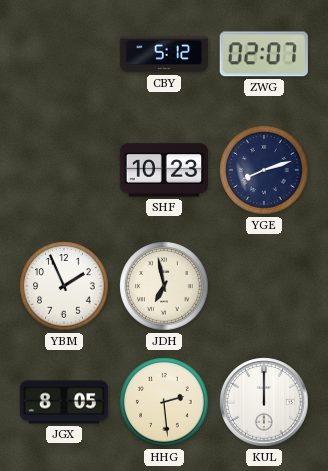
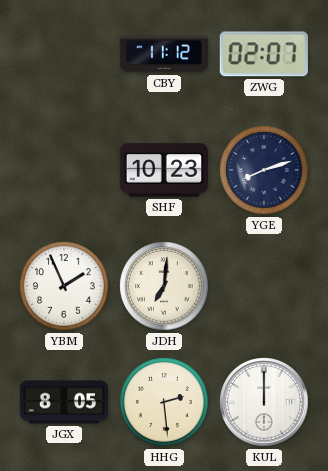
CBY: 5:12 -> 11:12
JDH: 6:58 -> 7:01
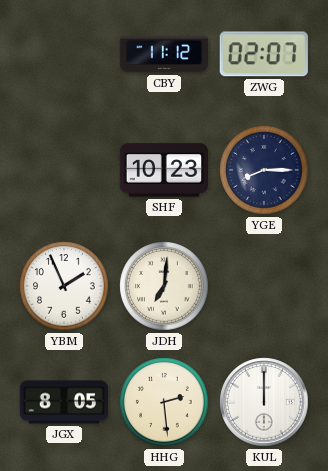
YGE: 8:12 -> 8:15
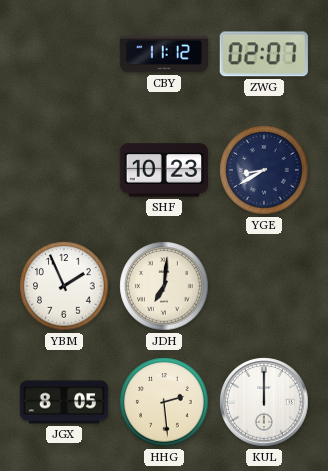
YGE: 8:15 -> 8:40
